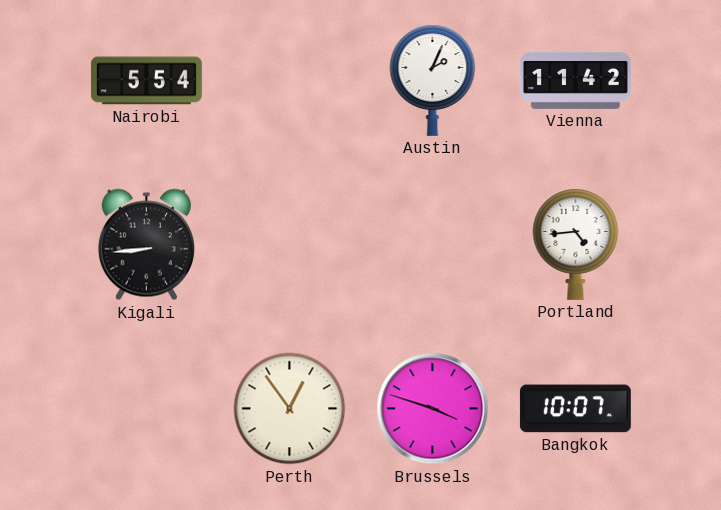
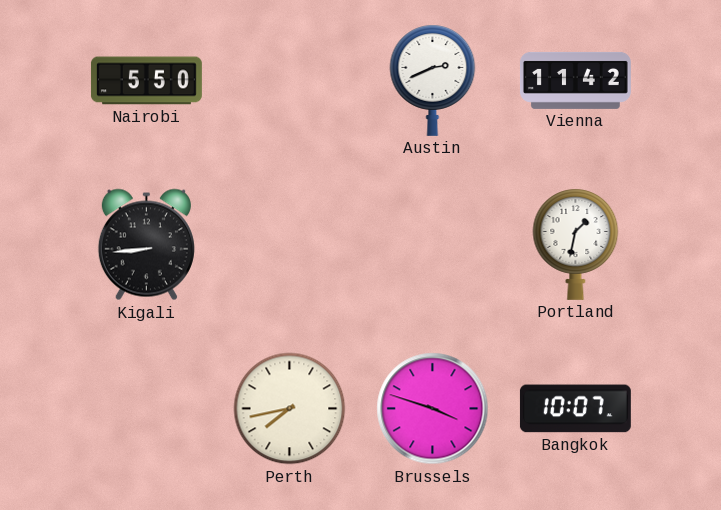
Nairobi: 5:54 -> 5:50
Austin: 2:04 -> 2:41
Portland: 4:44 -> 1:32
Perth: 12:54 -> 7:43
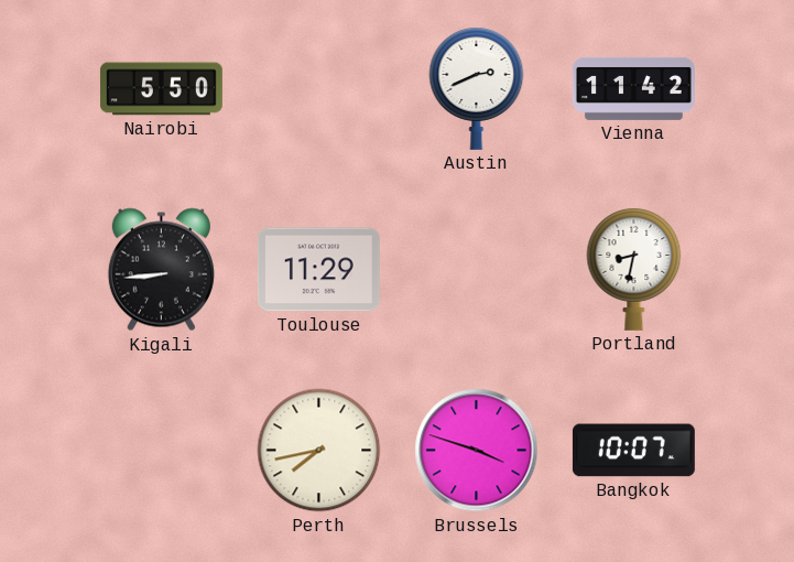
Toulouse: none -> 11:29
Portland: 1:32 -> 8:32
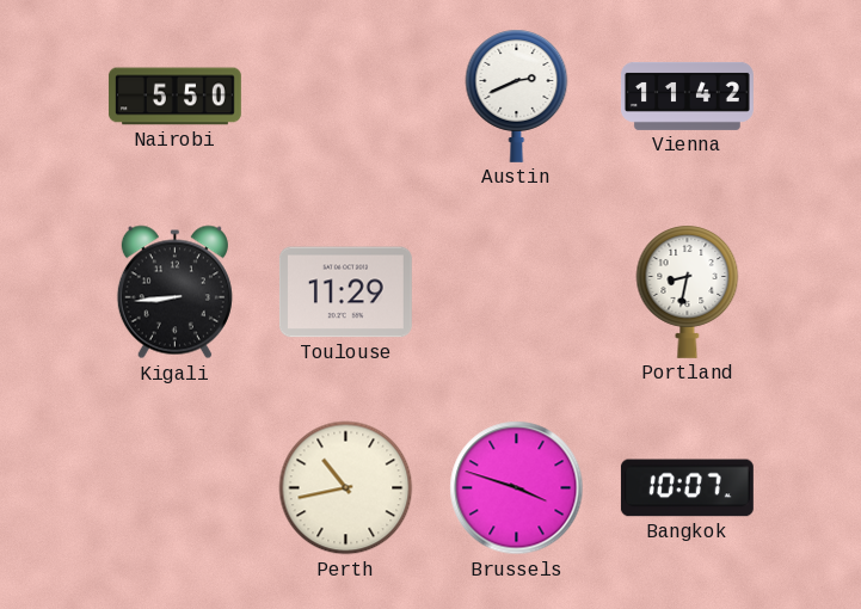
Perth: 7:43 -> 10:43
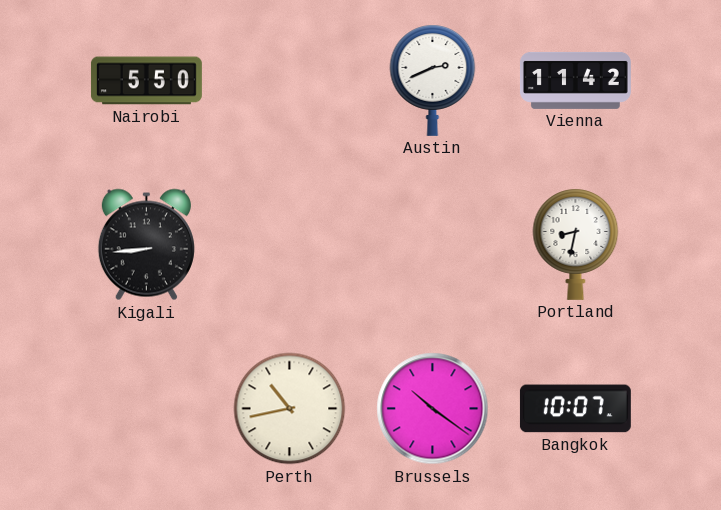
Toulouse: 11:29 -> none
Brussels: 3:48 -> 10:21
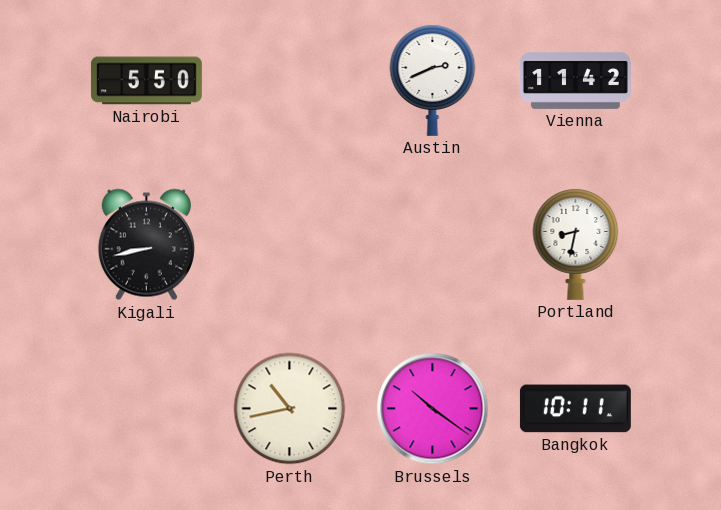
Kigali: 8:44 -> 8:43
Bangkok: 10:07 -> 10:11
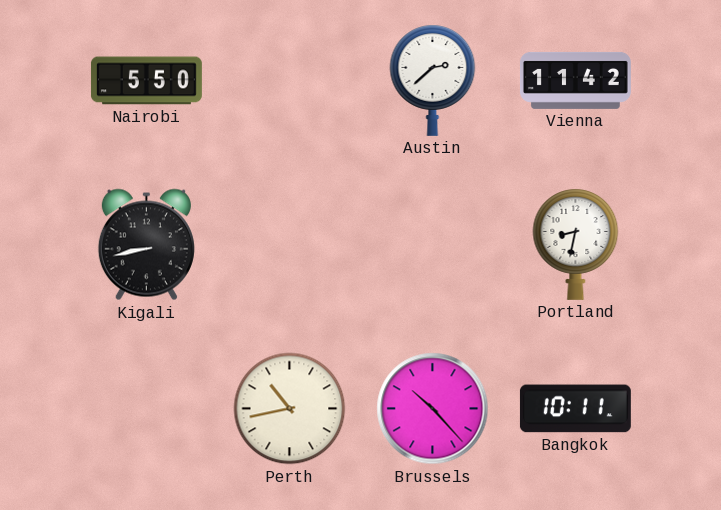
Austin: 2:41 -> 2:38
Brussels: 10:21 -> 10:23
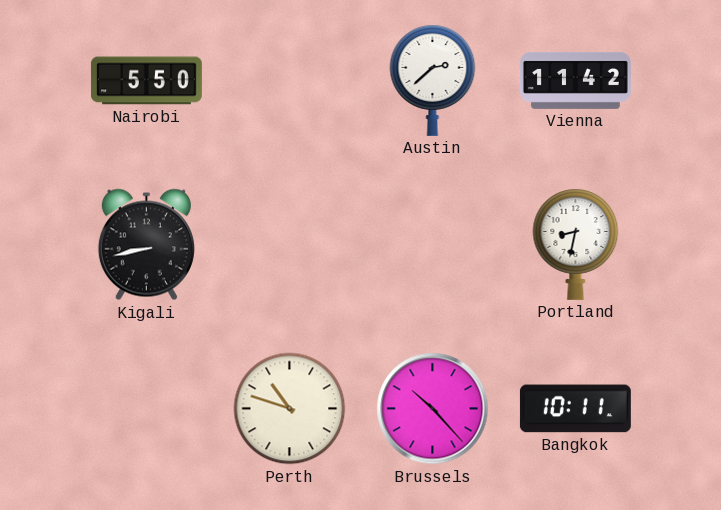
Perth: 10:43 -> 10:48
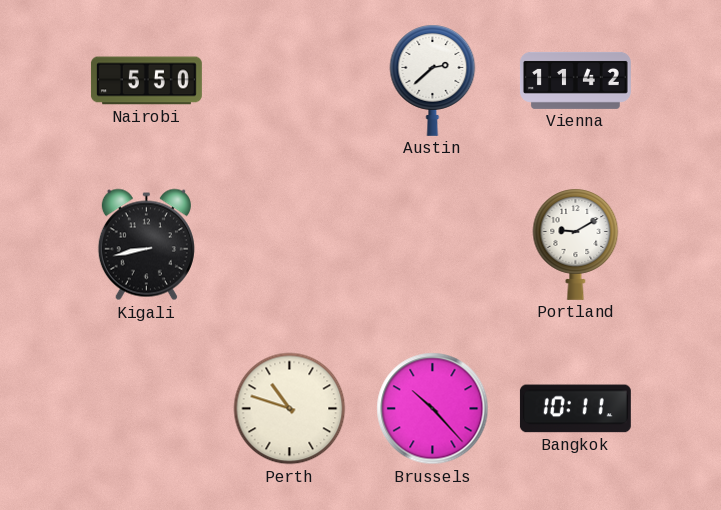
Portland: 8:32 -> 9:10
